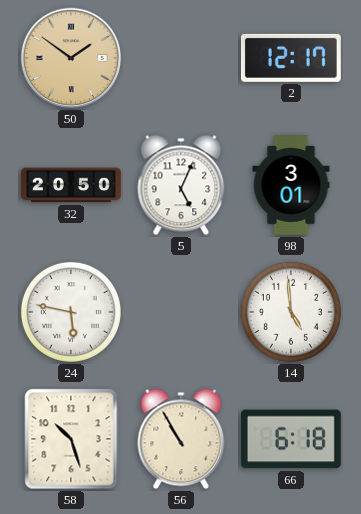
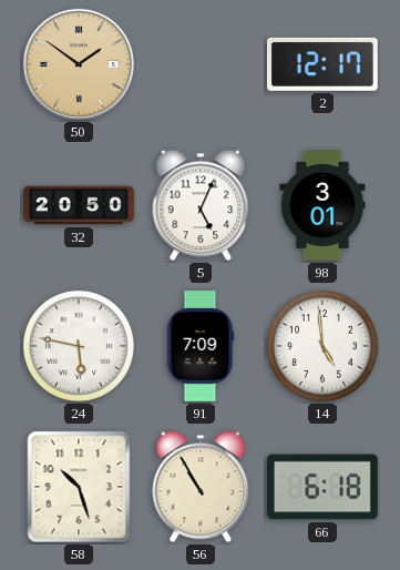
91: none -> 7:09
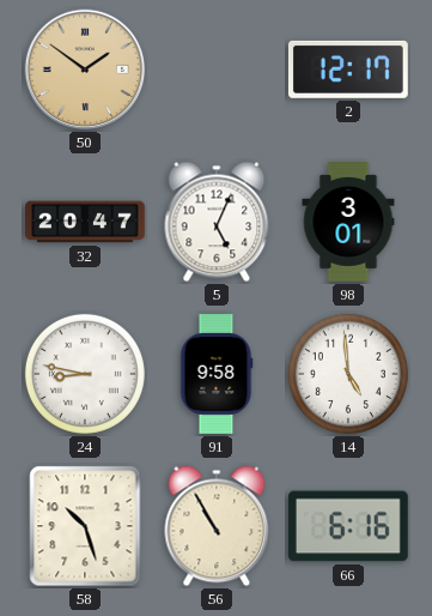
32: 20:50 -> 20:47
24: 5:47 -> 8:47
91: 7:09 -> 9:58
66: 6:18 -> 6:16
